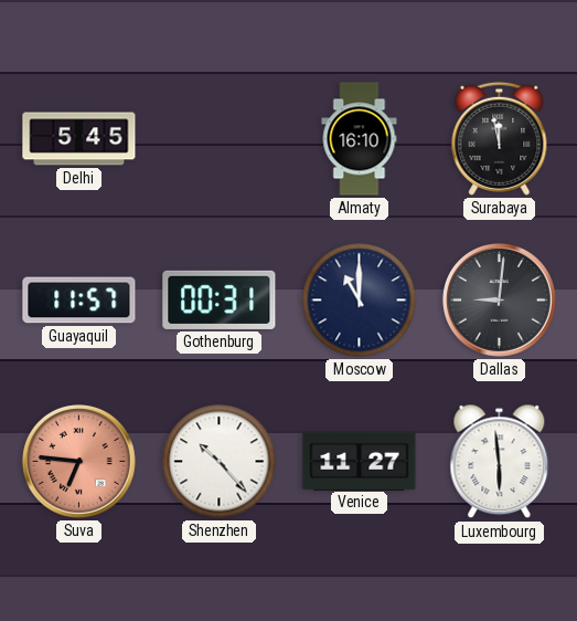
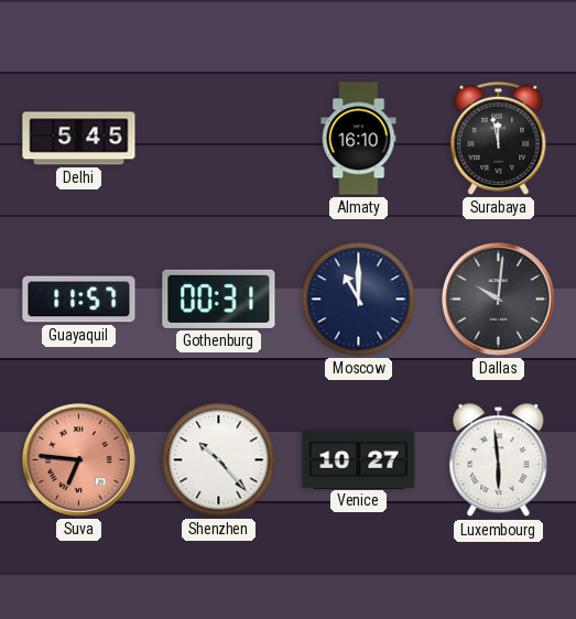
Dallas: 9:01 -> 10:01
Venice: 11:27 -> 10:27
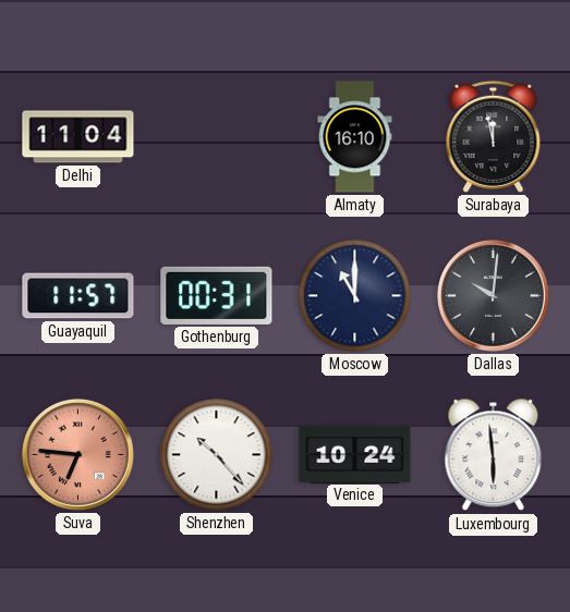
Delhi: 5:45 -> 11:04
Venice: 10:27 -> 10:24
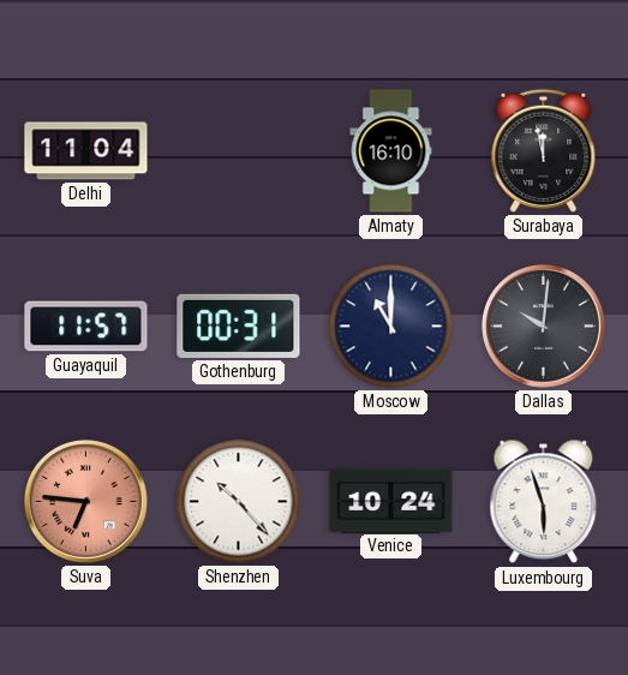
Luxembourg: 5:59 -> 5:57
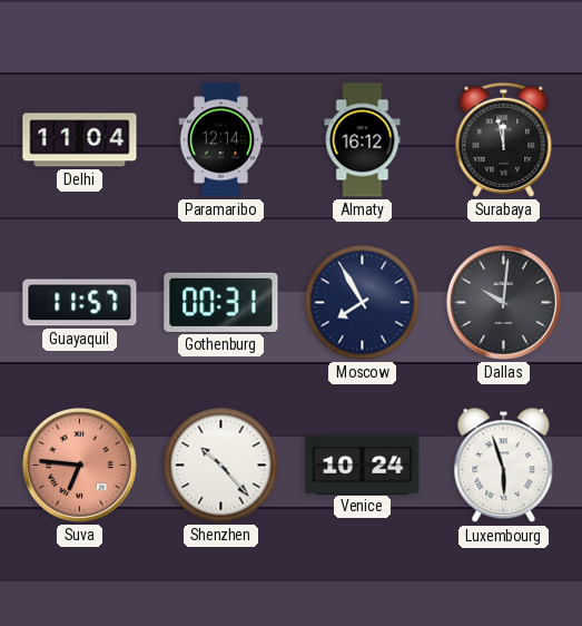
Paramaribo: none -> 12:14
Almaty: 16:10 -> 16:12
Moscow: 11:00 -> 7:55
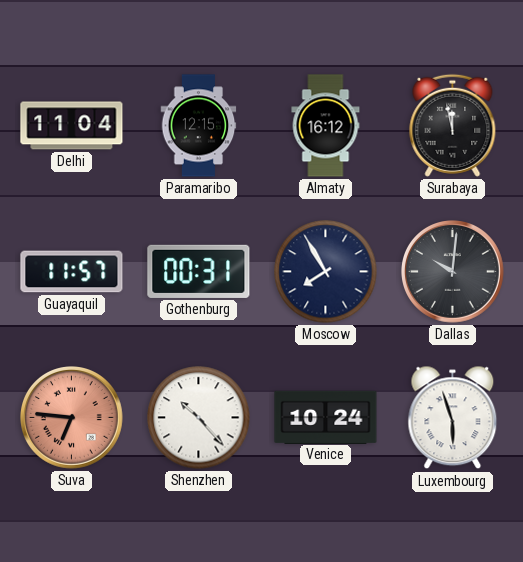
Paramaribo: 12:14 -> 12:15
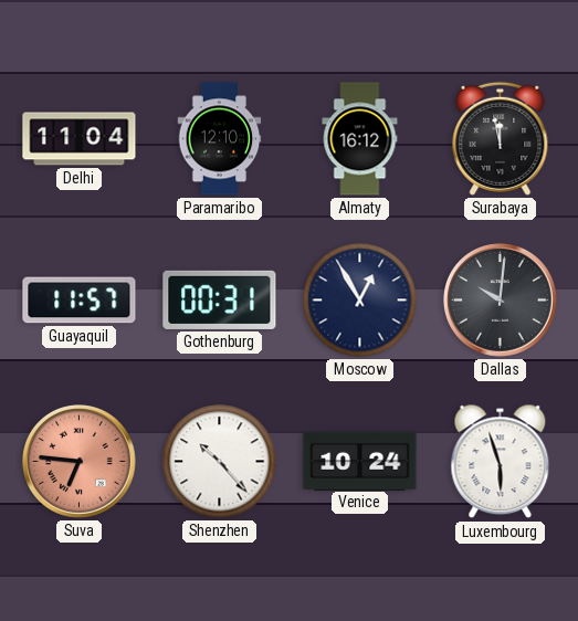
Paramaribo: 12:15 -> 12:10
Moscow: 7:55 -> 12:55
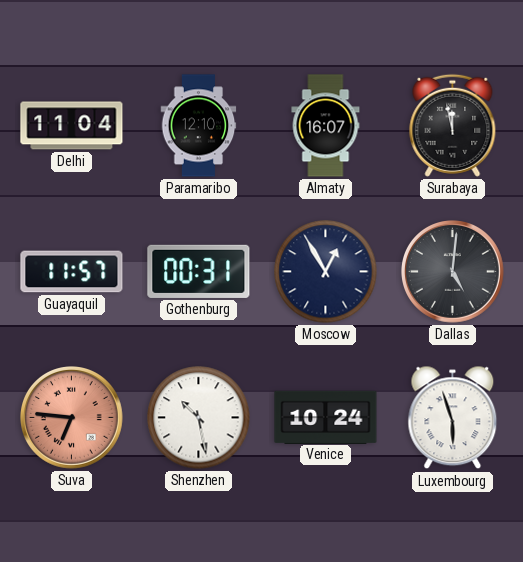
Almaty: 16:12 -> 16:07
Dallas: 10:01 -> 5:01
Shenzhen: 10:23 -> 10:28
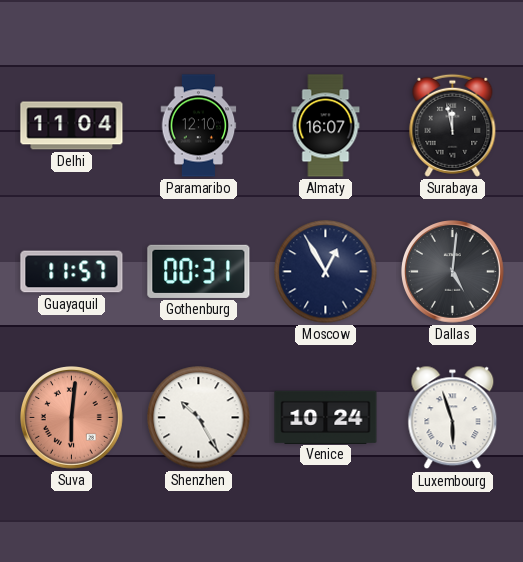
Suva: 6:46 -> 6:01
Shenzhen: 10:28 -> 10:25
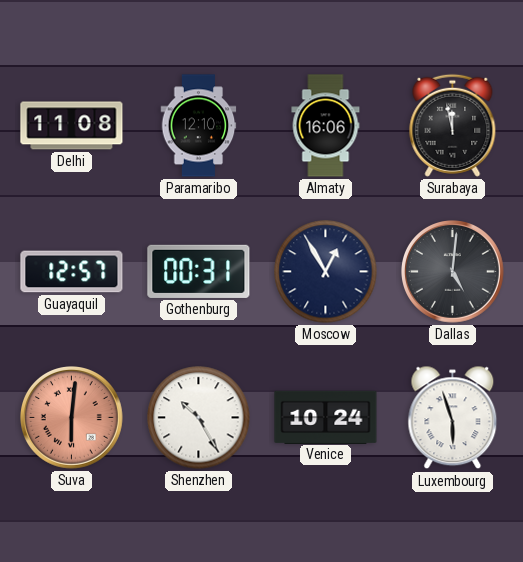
Delhi: 11:04 -> 11:08
Almaty: 16:07 -> 16:06
Guayaquil: 11:57 -> 12:57
